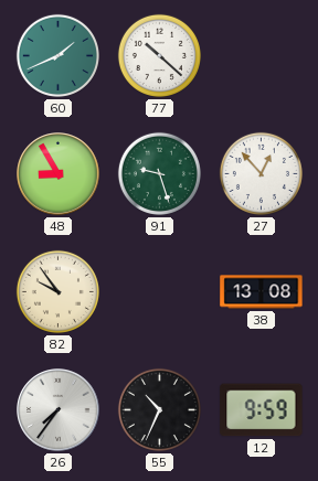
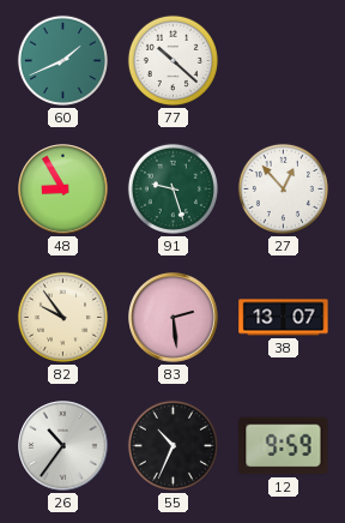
83: none -> 2:29
38: 13:08 -> 13:07
26: 7:36 -> 10:36
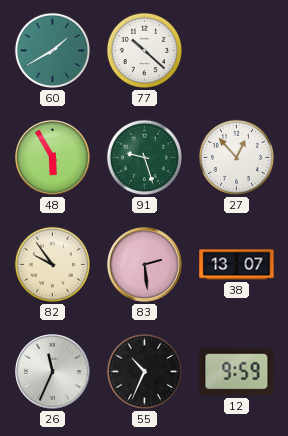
60: 1:41 -> 1:40
48: 8:55 -> 5:55
26: 10:36 -> 11:34
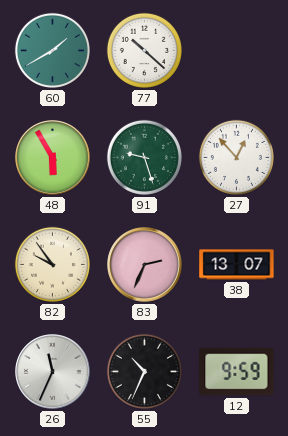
83: 2:29 -> 2:34
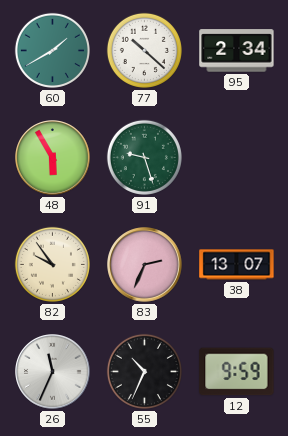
95: none -> 2:34
27: 12:53 -> none
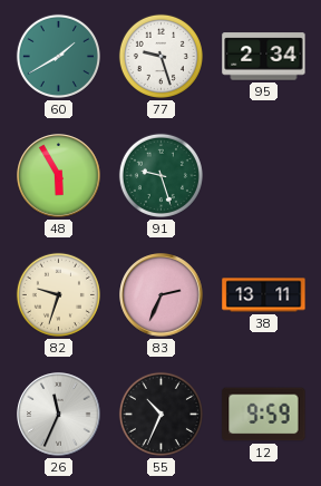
77: 10:22 -> 9:27
82: 9:54 -> 9:33
38: 13:07 -> 13:11
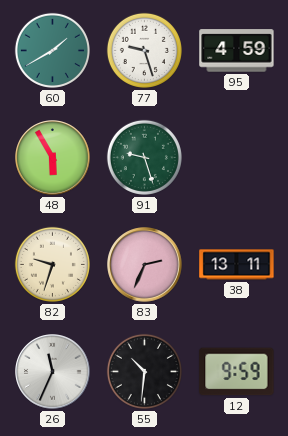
95: 2:34 -> 4:59
55: 10:34 -> 10:31
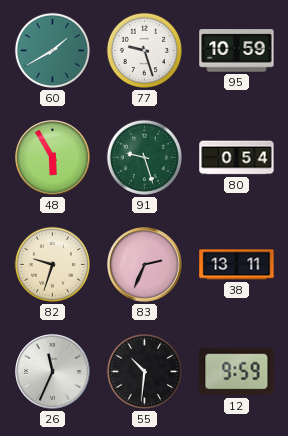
95: 4:59 -> 10:59
80: none -> 0:54
